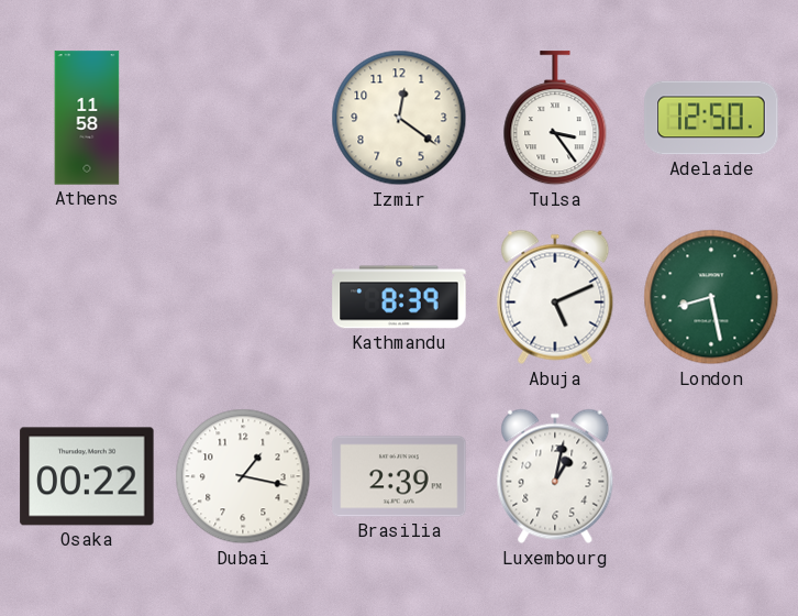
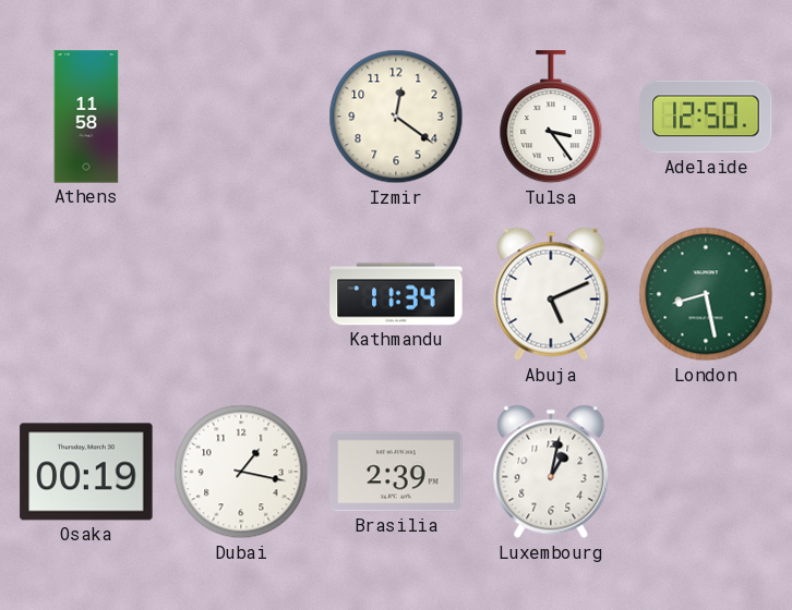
Kathmandu: 8:39 -> 11:34
Osaka: 00:22 -> 00:19
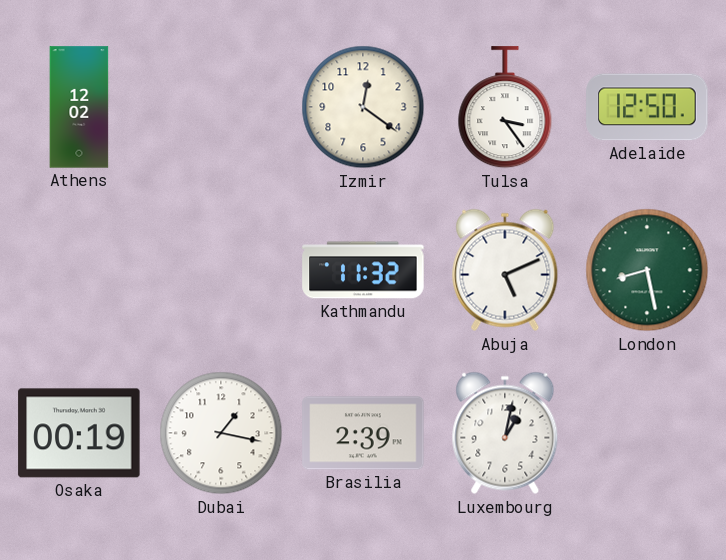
Athens: 11:58 -> 12:02
Kathmandu: 11:34 -> 11:32
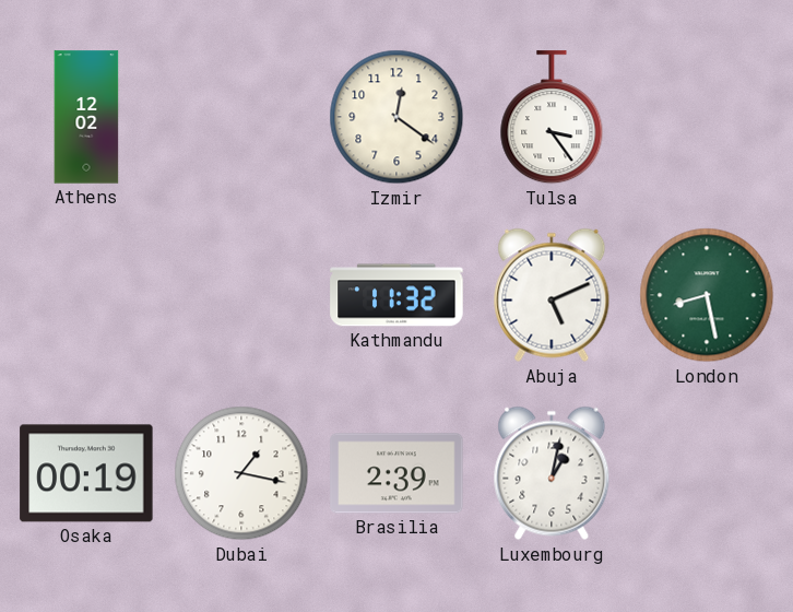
Adelaide: 12:50 -> none
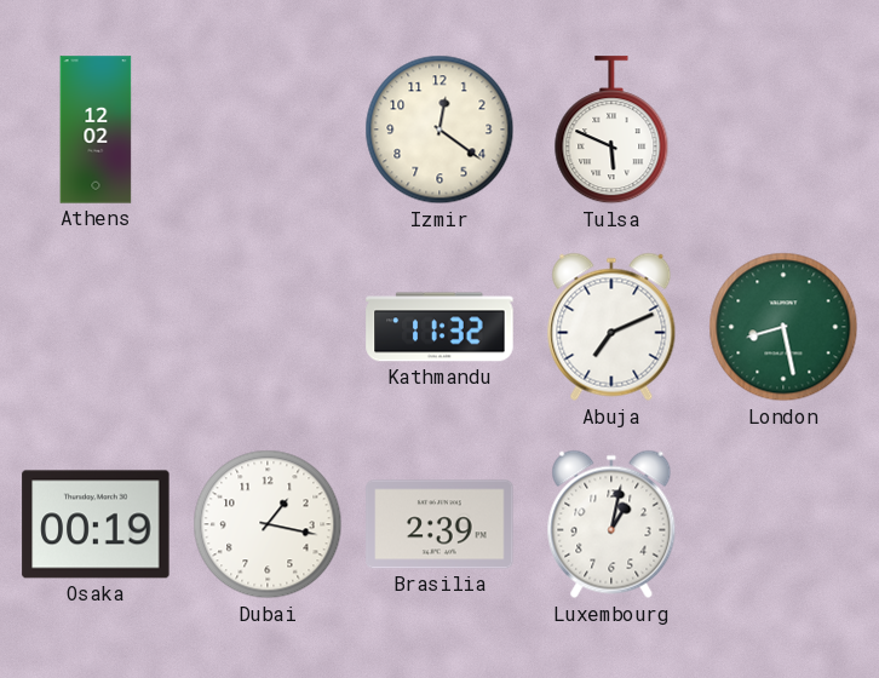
Tulsa: 3:24 -> 5:49
Abuja: 5:11 -> 7:11
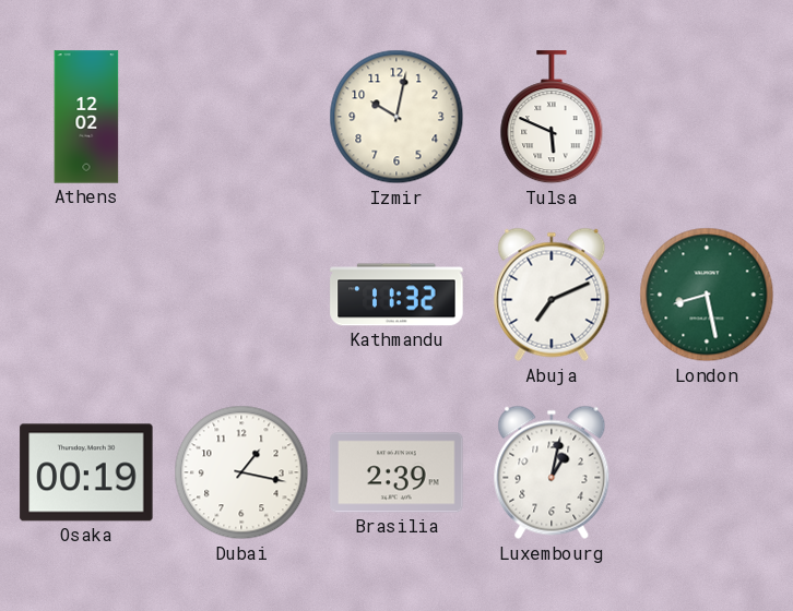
Izmir: 12:21 -> 10:02
